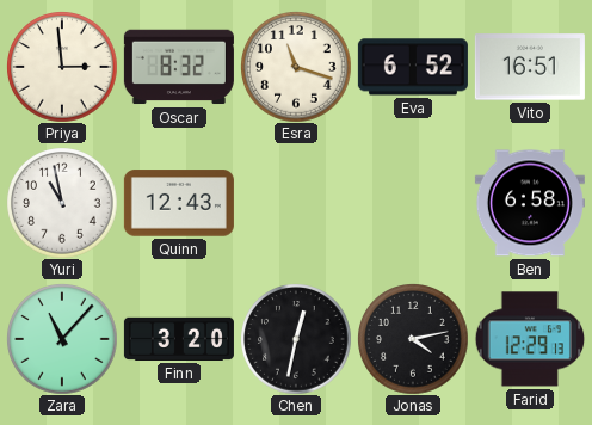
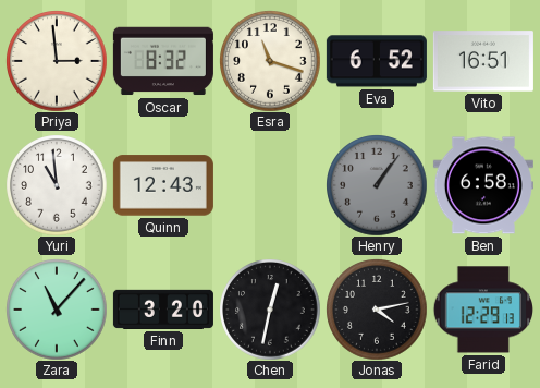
Yuri: 10:58 -> 10:59
Henry: none -> 1:06
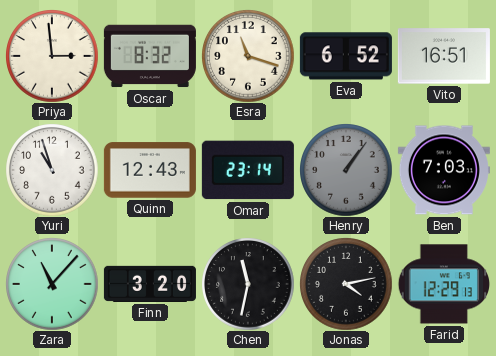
Yuri: 10:59 -> 10:57
Omar: none -> 23:14
Ben: 6:58 -> 7:03
Chen: 12:32 -> 11:32
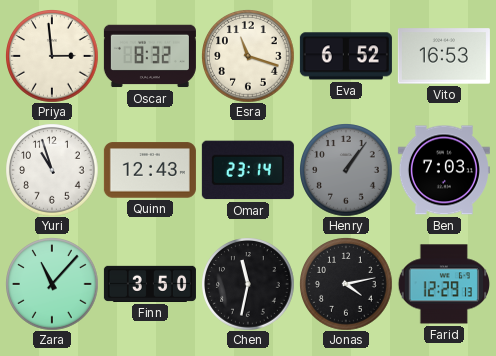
Vito: 16:51 -> 16:53
Finn: 3:20 -> 3:50
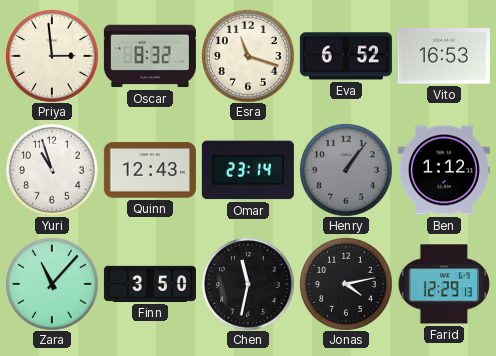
Ben: 7:03 -> 1:12
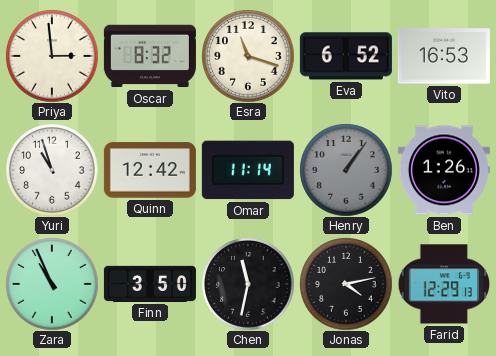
Quinn: 12:43 -> 12:42
Omar: 23:14 -> 11:14
Ben: 1:12 -> 1:26
Zara: 11:07 -> 10:56
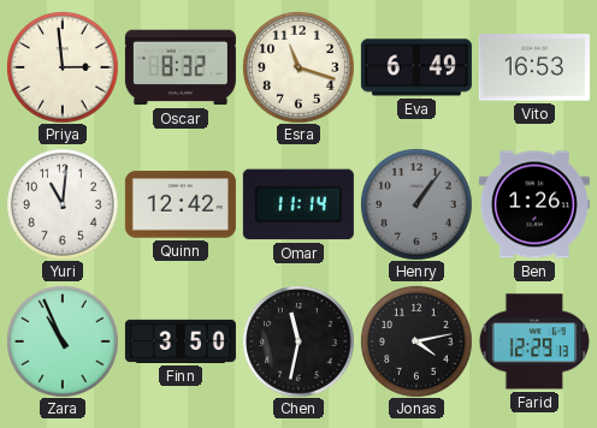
Eva: 6:52 -> 6:49
Yuri: 10:57 -> 11:01
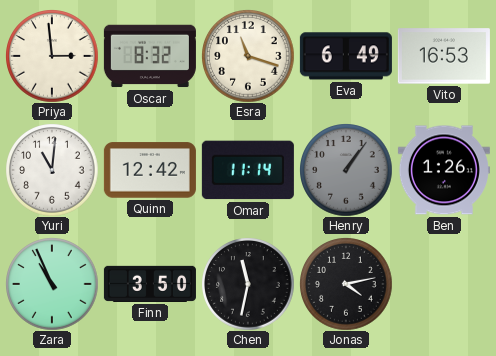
Farid: 12:29 -> none
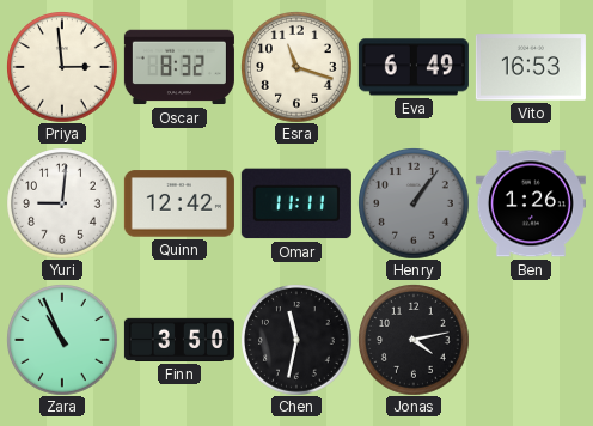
Yuri: 11:01 -> 9:01
Omar: 11:14 -> 11:11
